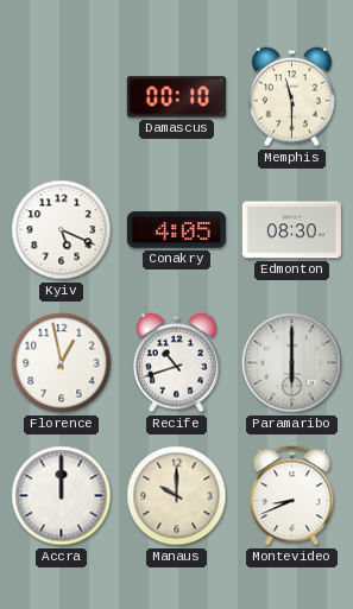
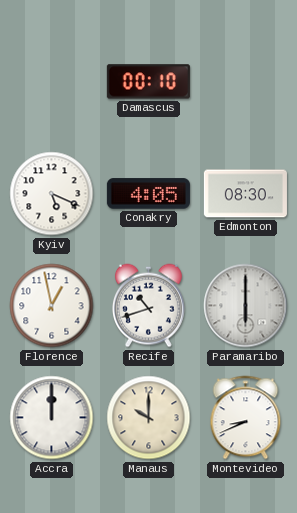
Memphis: 11:30 -> none
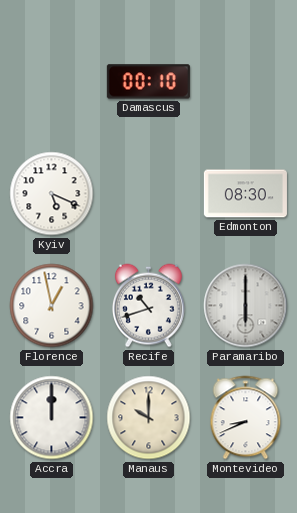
Conakry: 4:05 -> none
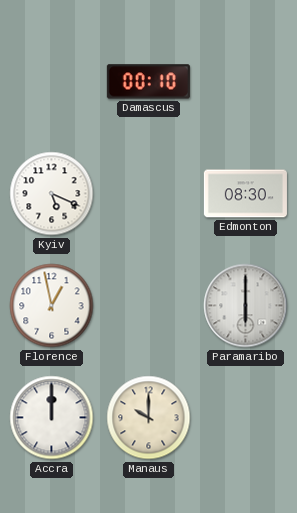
Recife: 10:42 -> none
Montevideo: 8:41 -> none
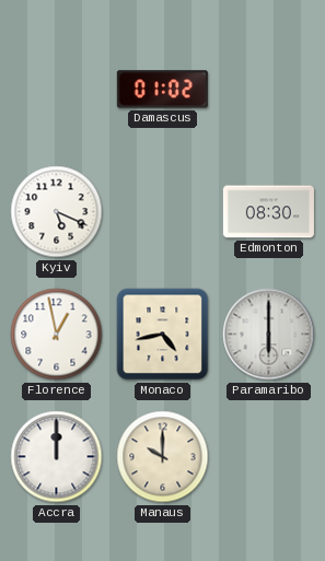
Damascus: 00:10 -> 01:02
Monaco: none -> 4:43
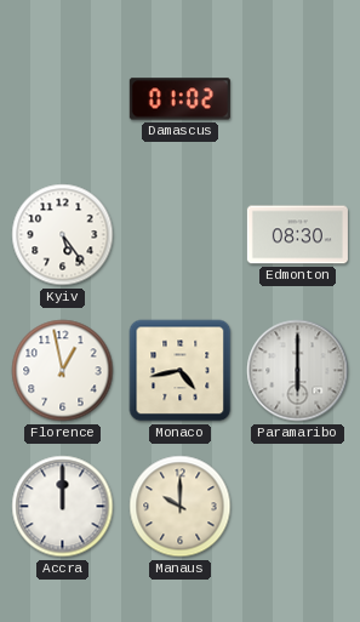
Kyiv: 5:19 -> 5:24
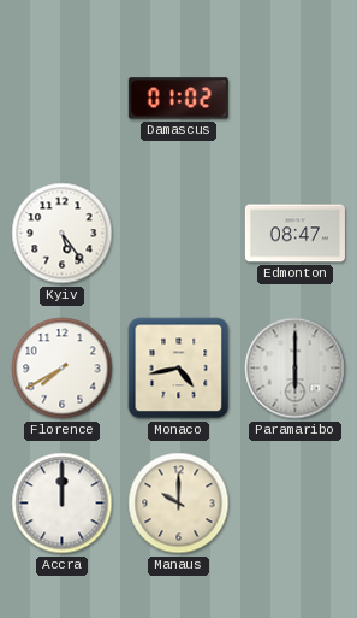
Edmonton: 08:30 -> 08:47
Florence: 12:58 -> 7:40
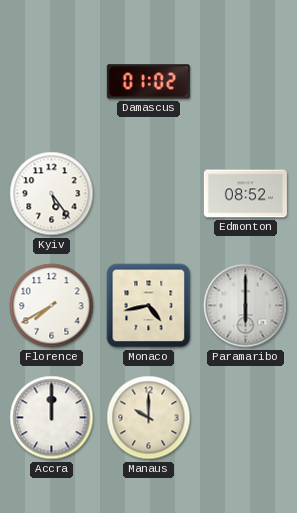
Edmonton: 08:47 -> 08:52
